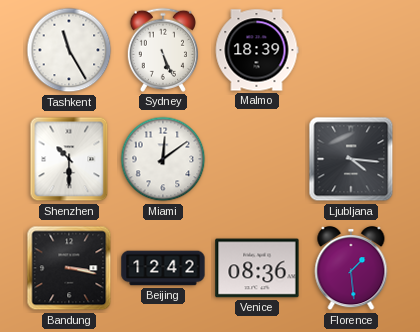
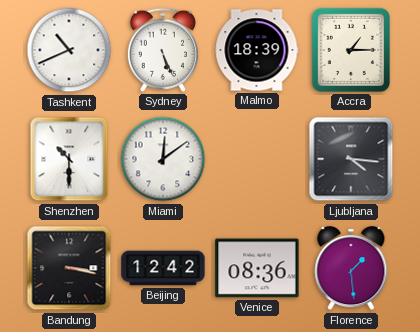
Tashkent: 11:25 -> 10:41
Accra: none -> 1:15
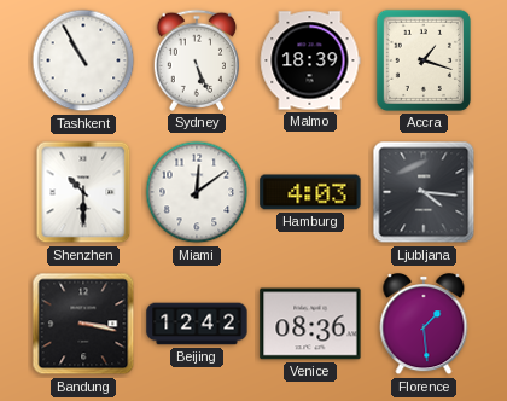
Tashkent: 10:41 -> 10:55
Accra: 1:15 -> 1:18
Hamburg: none -> 4:03
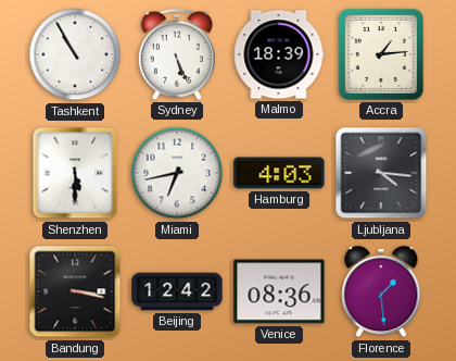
Accra: 1:18 -> 1:14
Shenzhen: 10:30 -> 5:30
Miami: 12:09 -> 6:43
